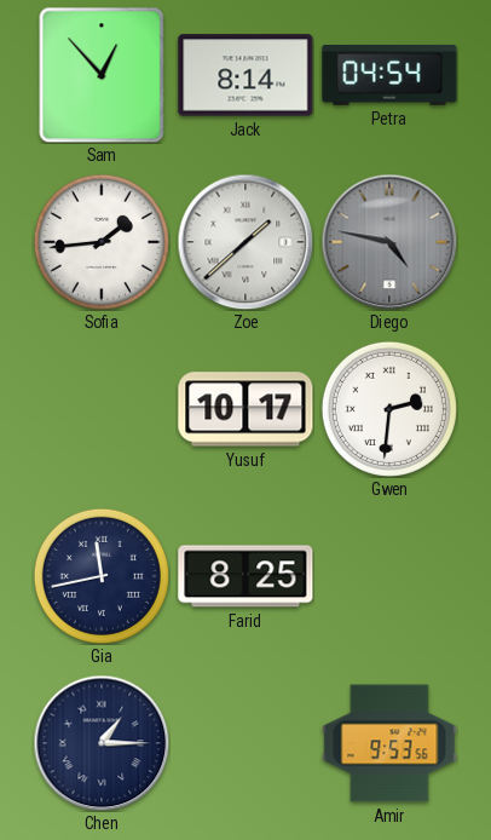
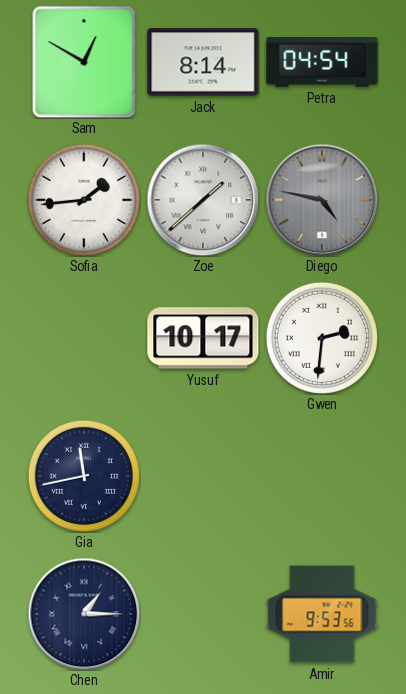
Sam: 12:53 -> 12:50
Farid: 8:25 -> none
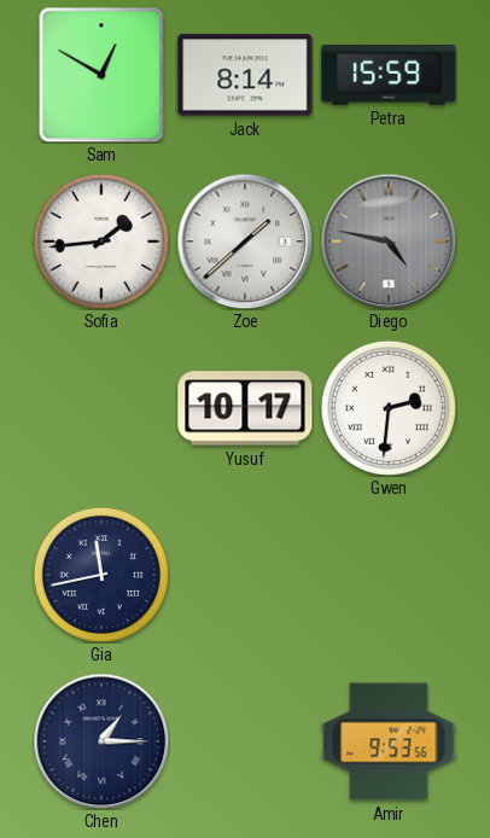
Petra: 04:54 -> 15:59
